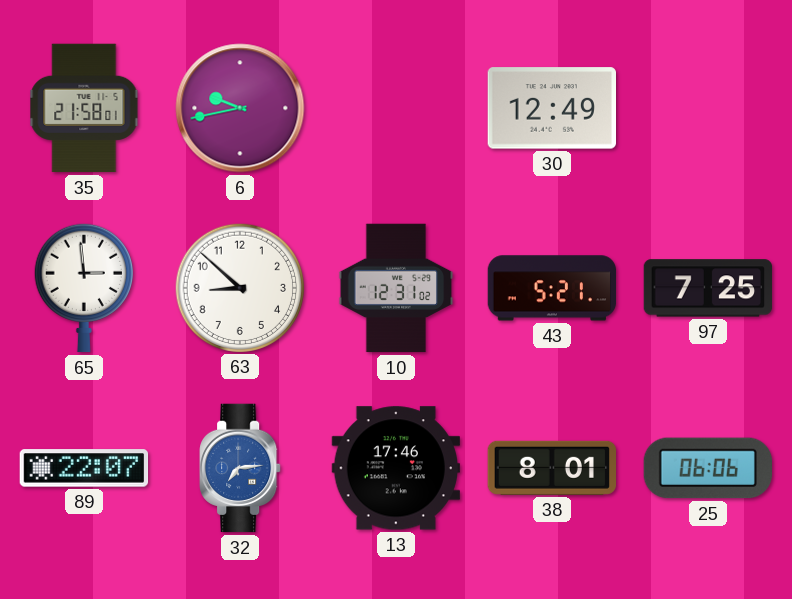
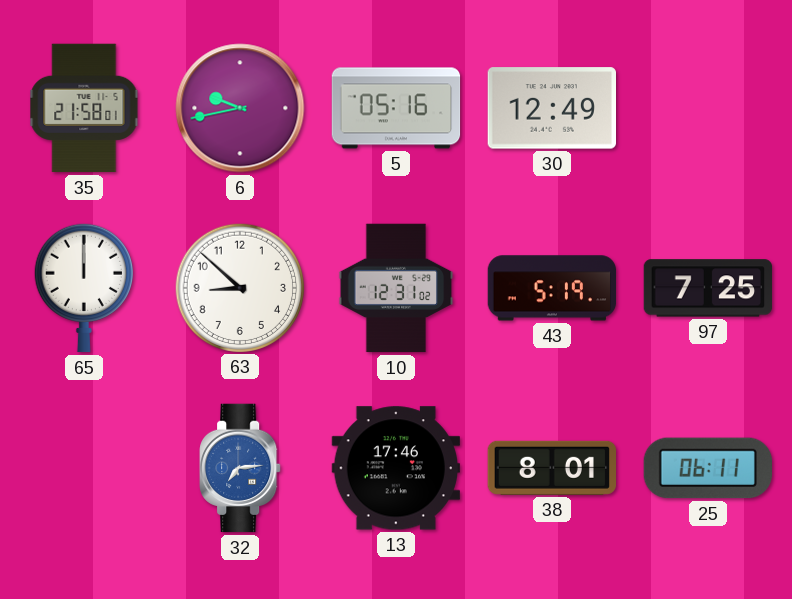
5: none -> 05:16
65: 2:59 -> 12:00
43: 5:21 -> 5:19
89: 22:07 -> none
25: 06:06 -> 06:11
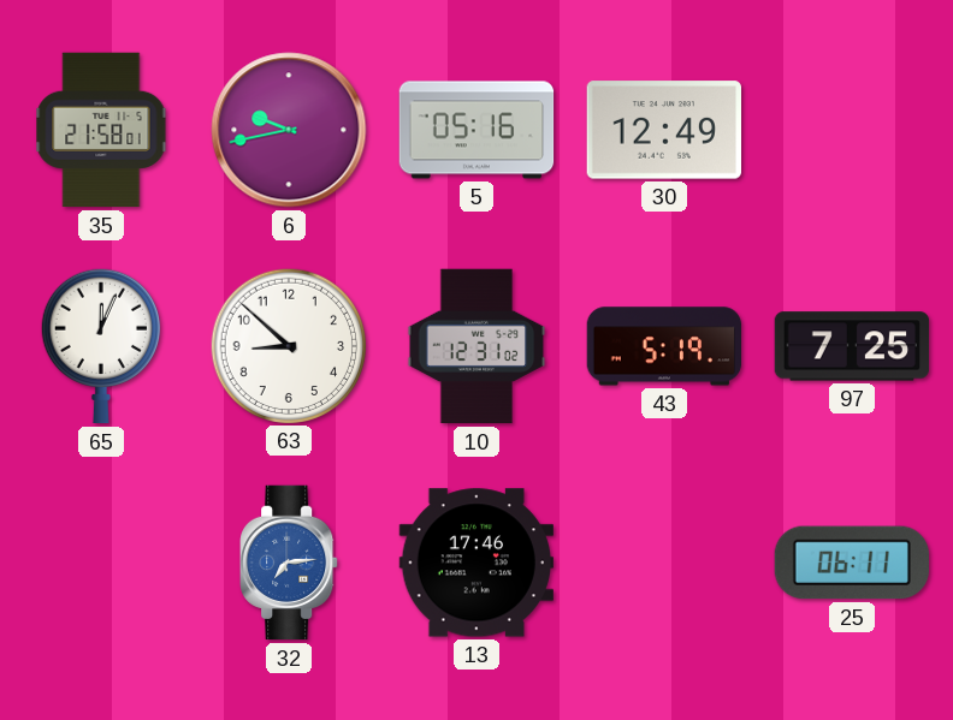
65: 12:00 -> 12:04
38: 8:01 -> none
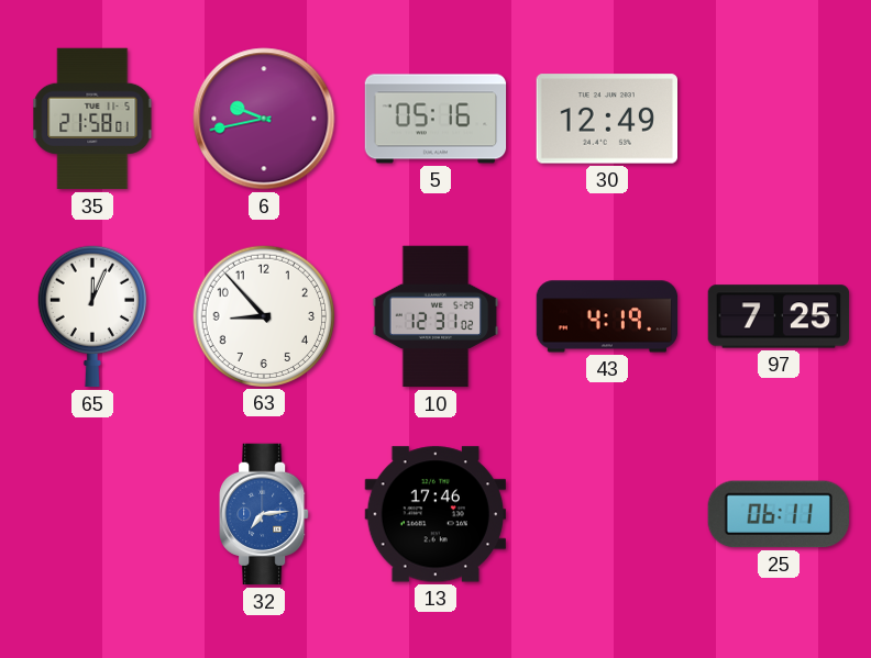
63: 8:52 -> 8:53
43: 5:19 -> 4:19
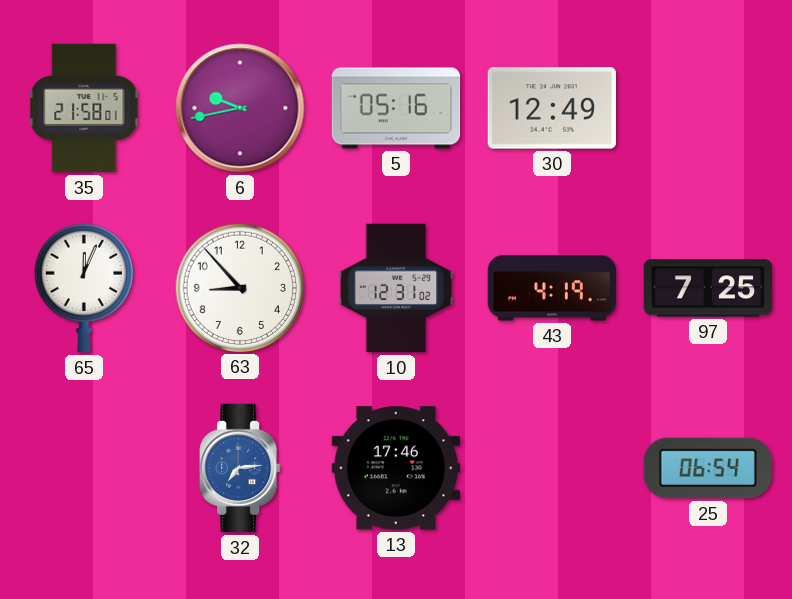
25: 06:11 -> 06:54
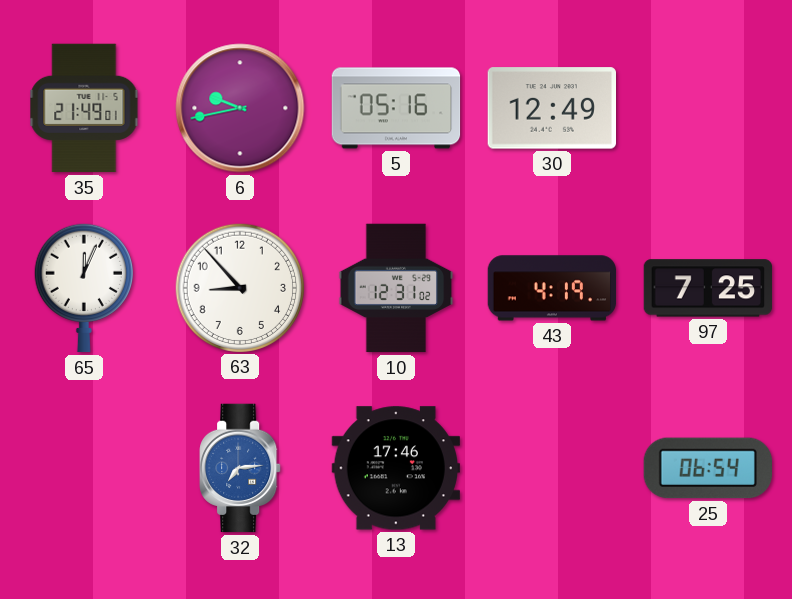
35: 21:58 -> 21:49
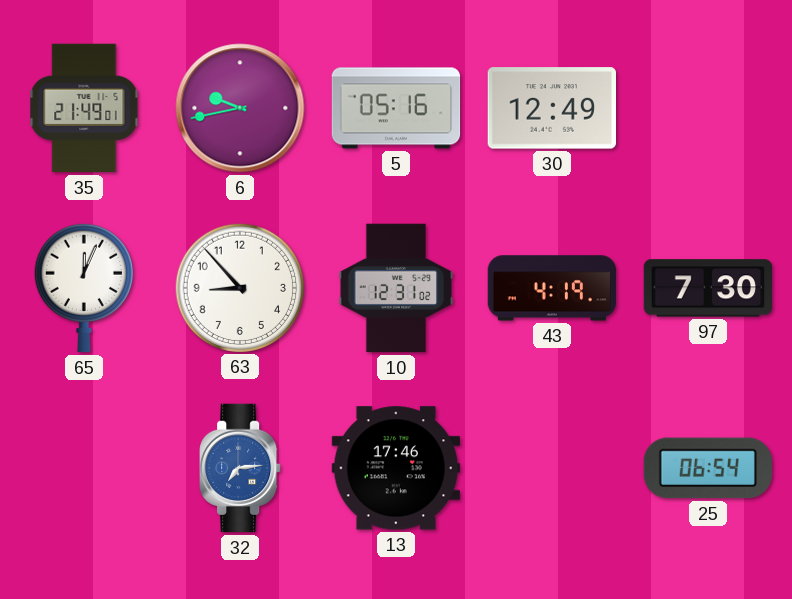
97: 7:25 -> 7:30
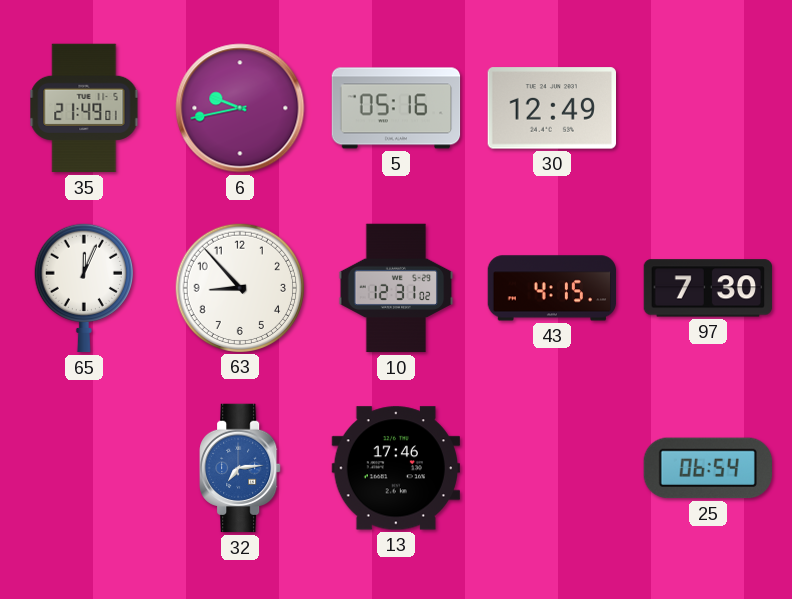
43: 4:19 -> 4:15
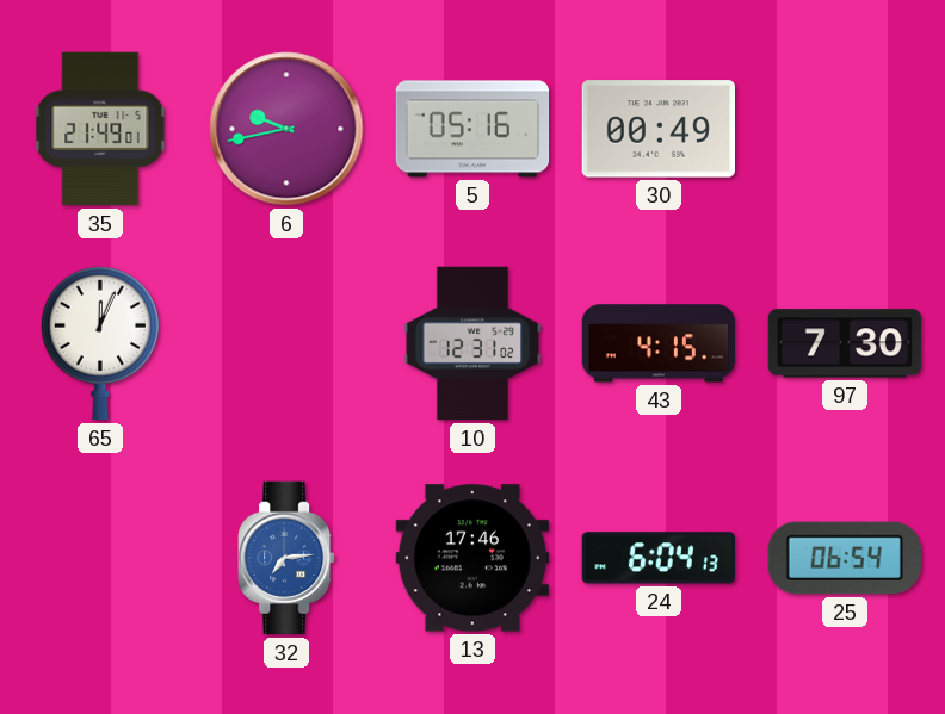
30: 12:49 -> 00:49
63: 8:53 -> none
24: none -> 6:04
